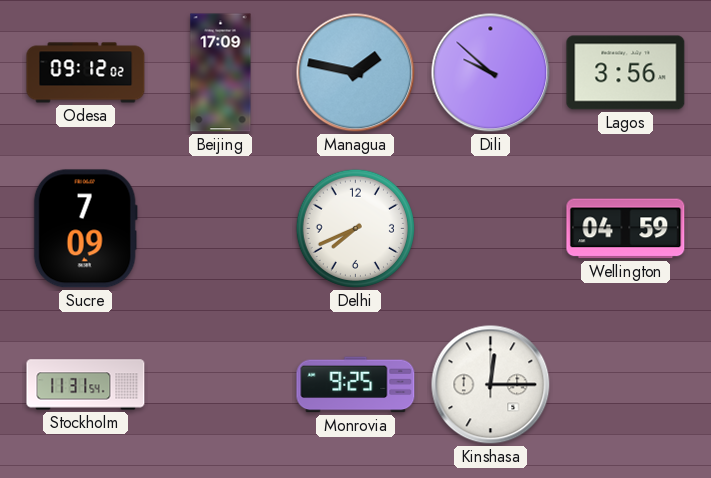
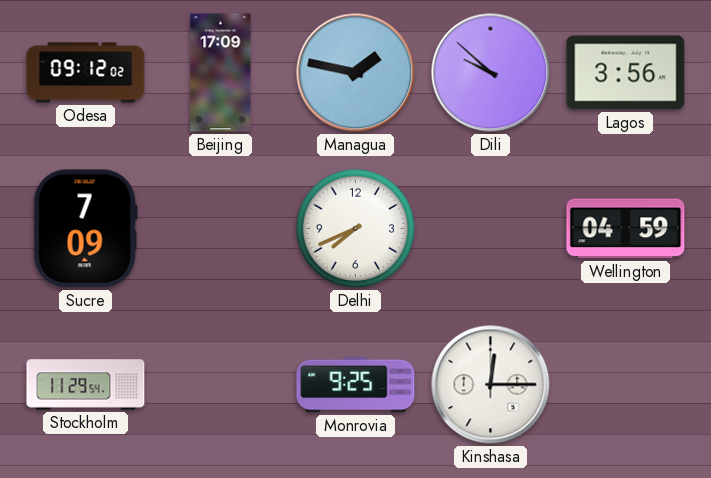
Stockholm: 11:31 -> 11:29
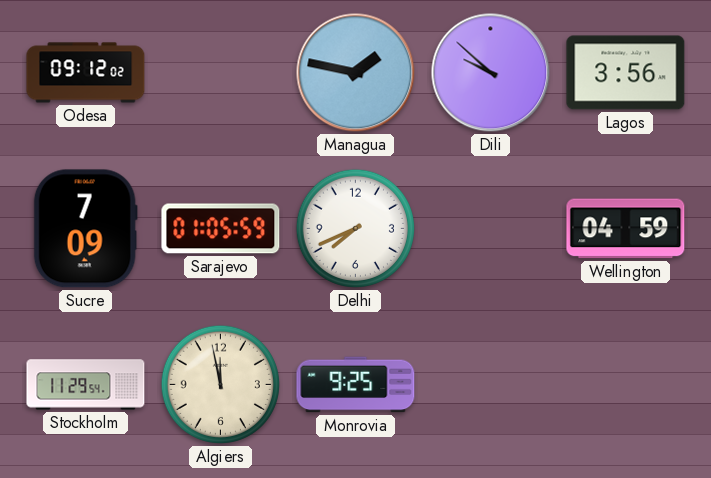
Beijing: 17:09 -> none
Sarajevo: none -> 01:05
Algiers: none -> 11:58
Kinshasa: 12:15 -> none
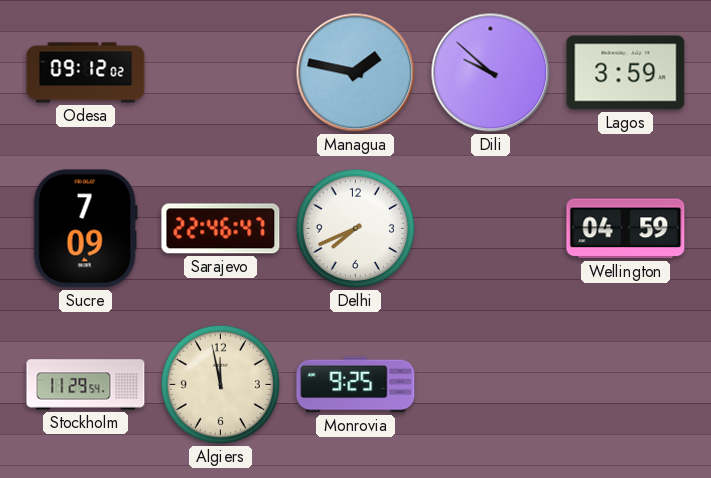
Lagos: 3:56 -> 3:59
Sarajevo: 01:05 -> 22:46
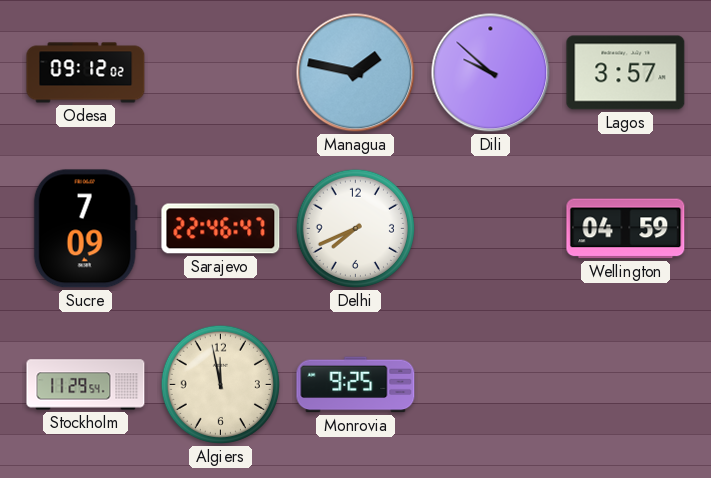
Lagos: 3:59 -> 3:57
